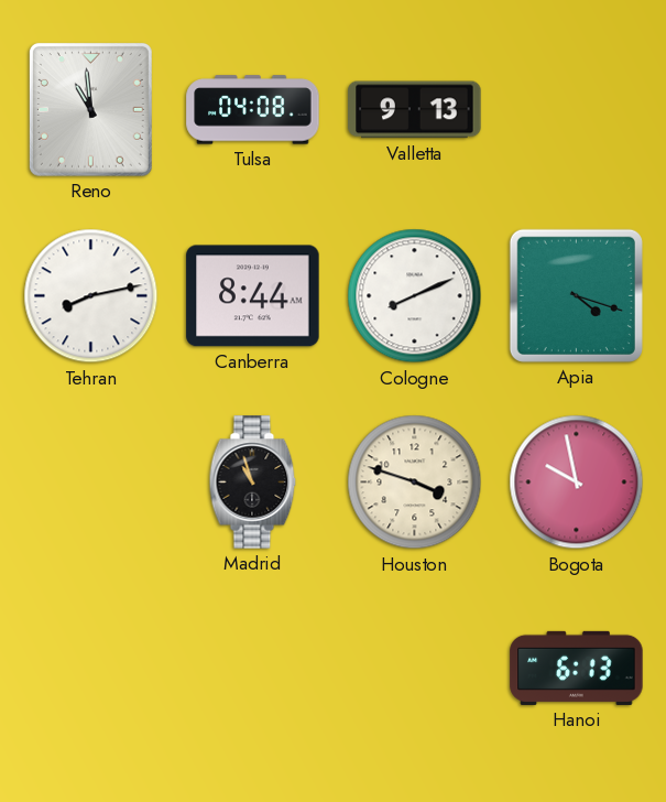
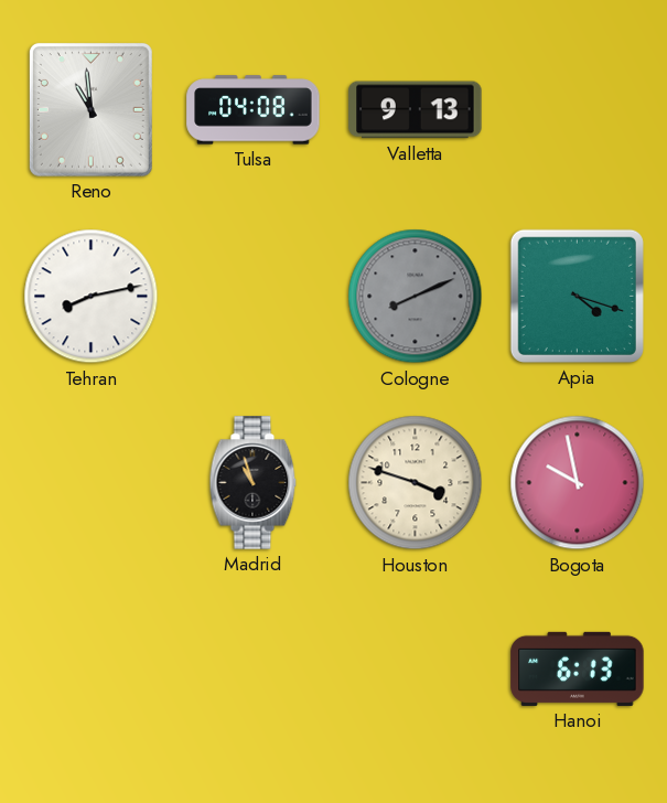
Canberra: 8:44 -> none
Cologne dial: white -> grey
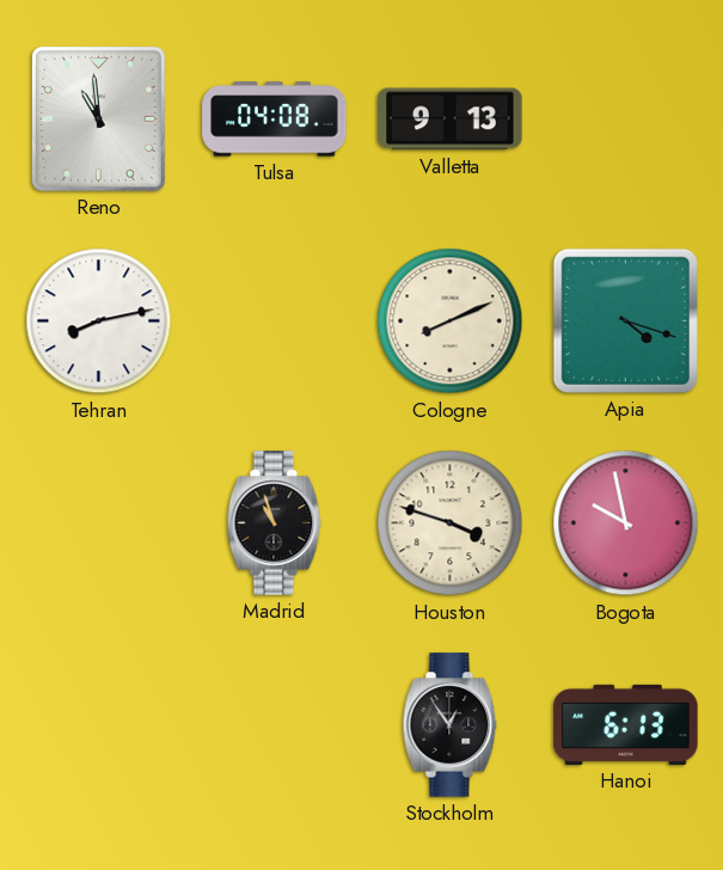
Cologne dial: grey -> cream
Stockholm: none -> 12:54
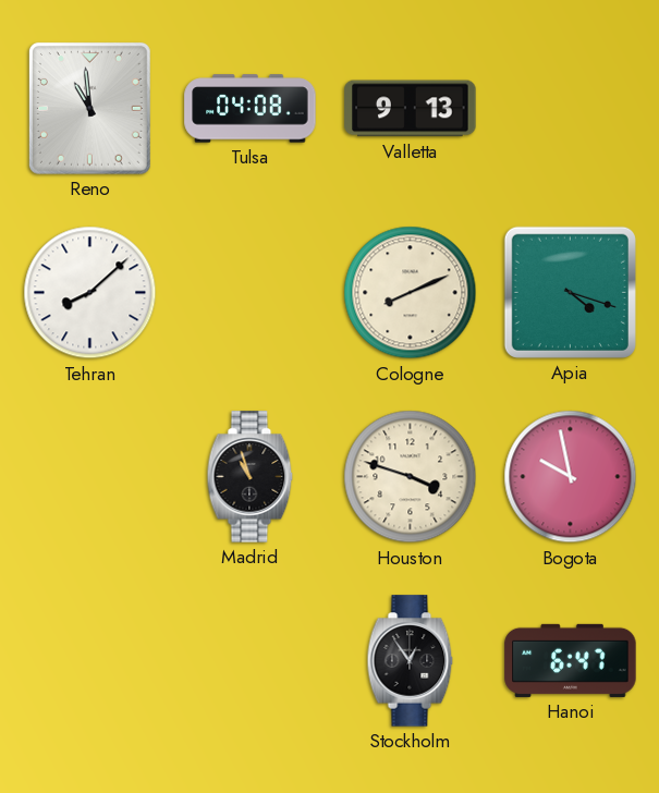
Tehran: 8:13 -> 8:08
Hanoi: 6:13 -> 6:47
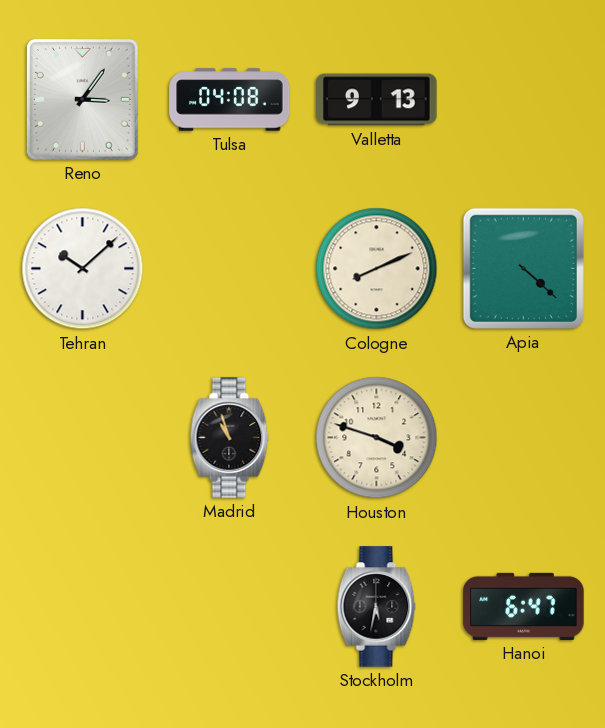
Reno: 10:59 -> 3:06
Tehran: 8:08 -> 10:08
Apia: 4:18 -> 4:22
Bogota: 9:58 -> none
Stockholm: 12:54 -> 5:32
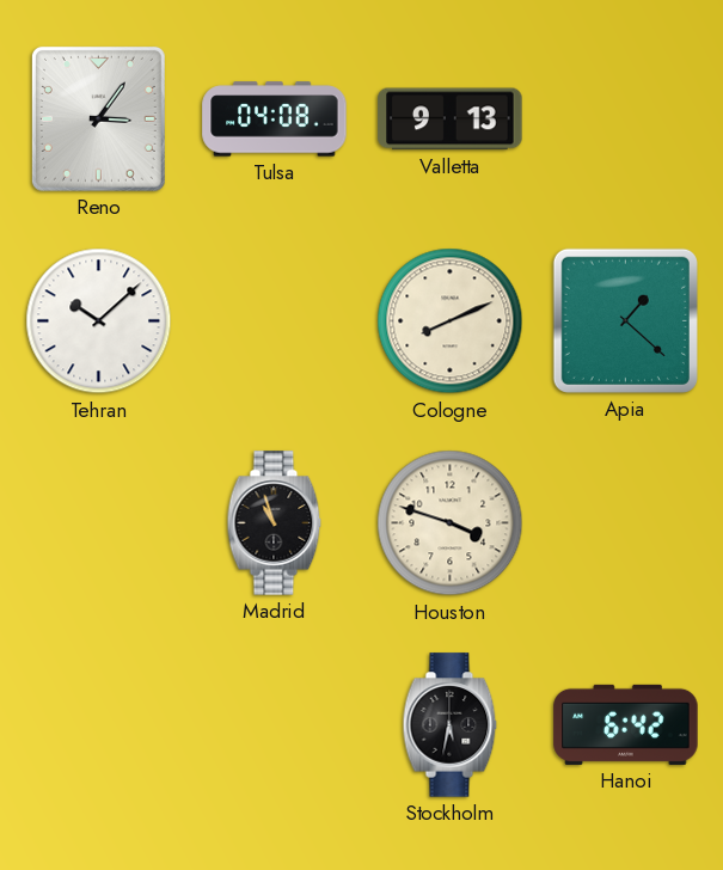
Apia: 4:22 -> 1:22
Hanoi: 6:47 -> 6:42
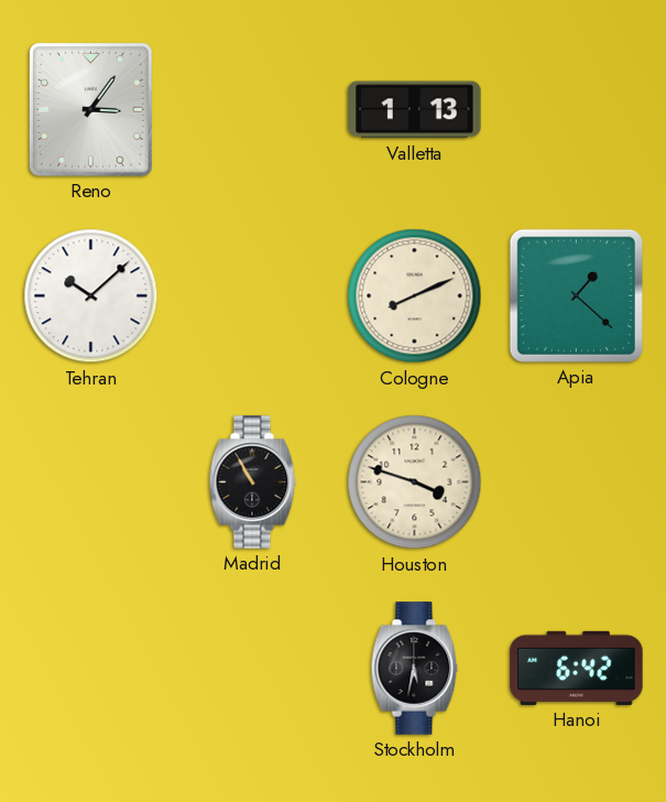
Tulsa: 04:08 -> none
Valletta: 9:13 -> 1:13
Madrid: 10:57 -> 10:55
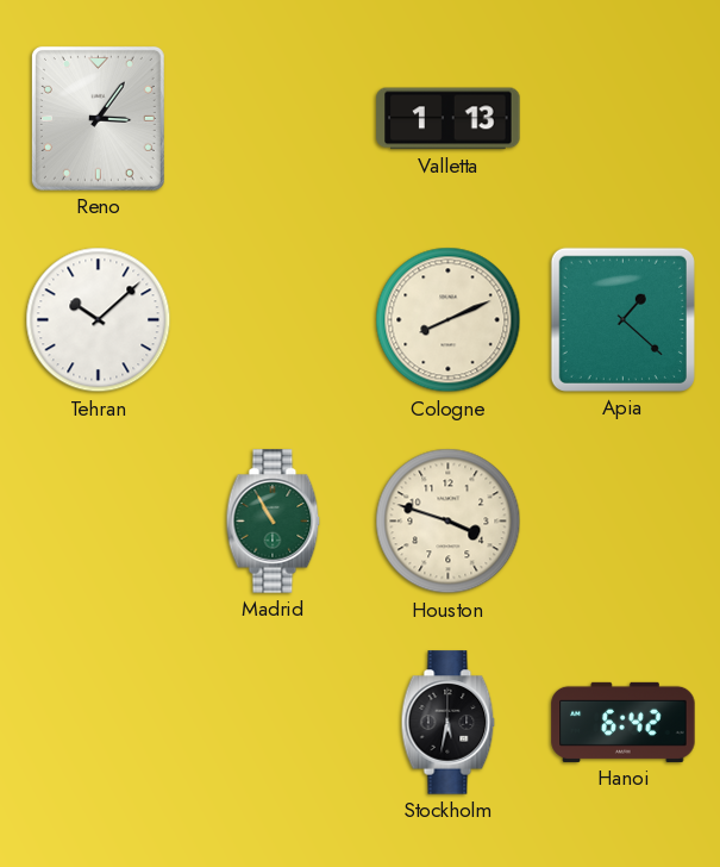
Madrid dial: black -> green
